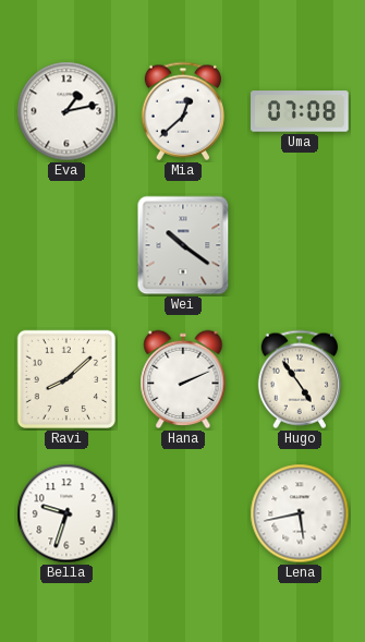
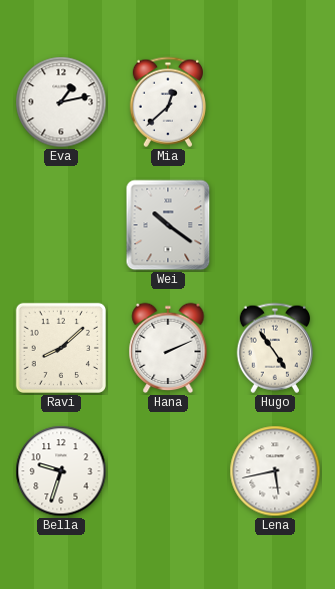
Uma: 07:08 -> none
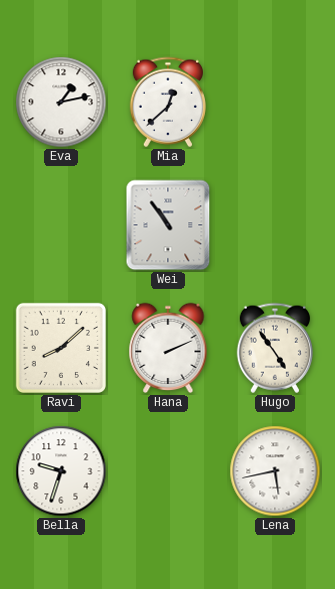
Wei: 10:21 -> 10:54
